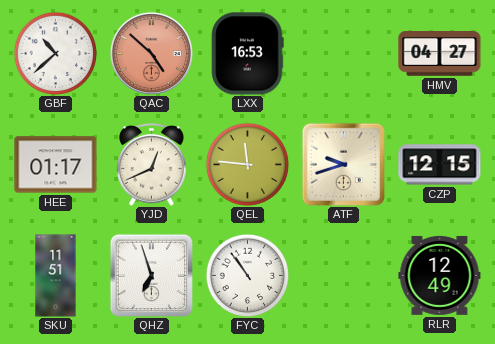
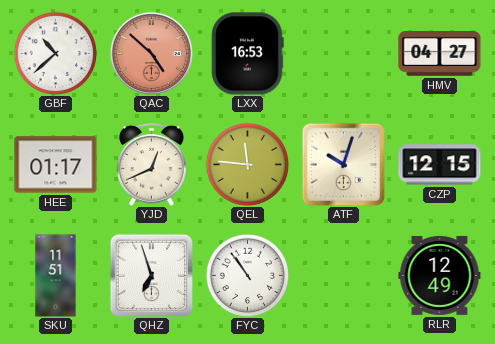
ATF: 9:42 -> 10:03
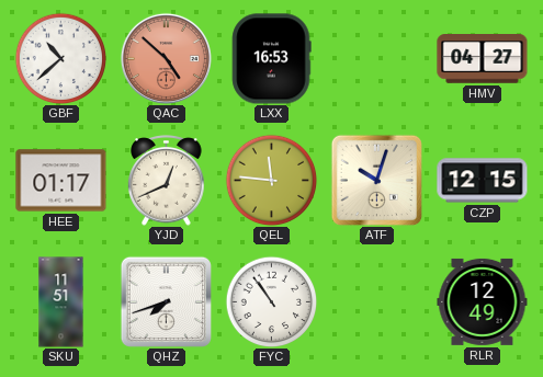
QHZ: 6:57 -> 7:42
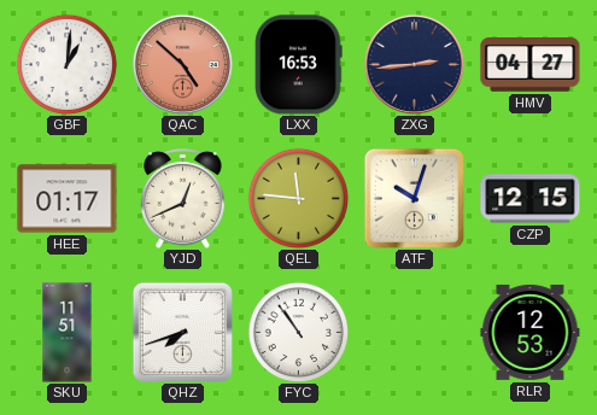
GBF: 10:38 -> 1:01
ZXG: none -> 2:44
RLR: 12:49 -> 12:53
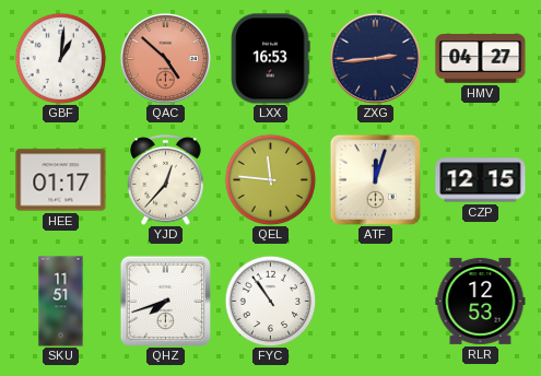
YJD: 12:41 -> 12:37
ATF: 10:03 -> 12:03
